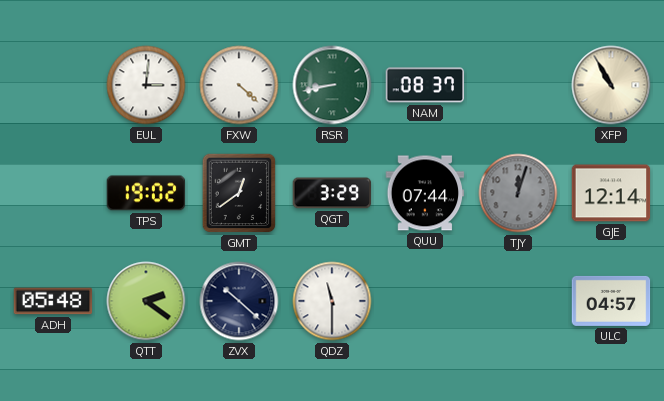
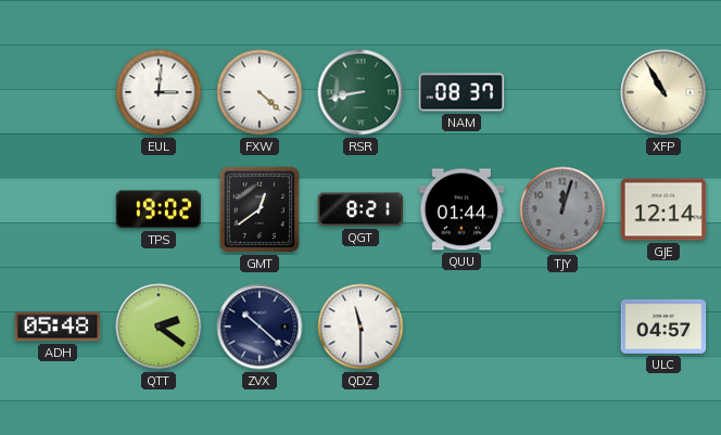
QGT: 3:29 -> 8:21
QUU: 07:44 -> 01:44
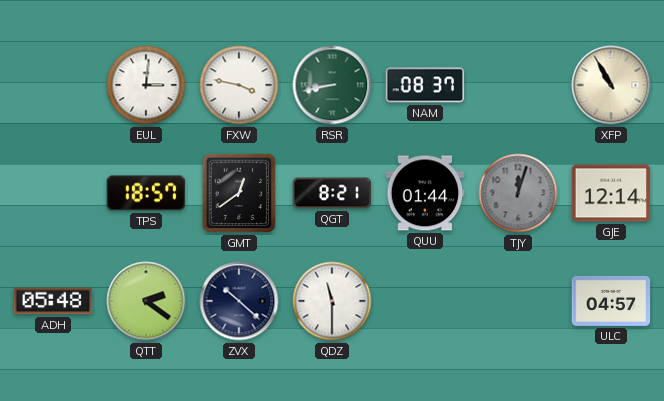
FXW: 4:22 -> 3:47
TPS: 19:02 -> 18:57
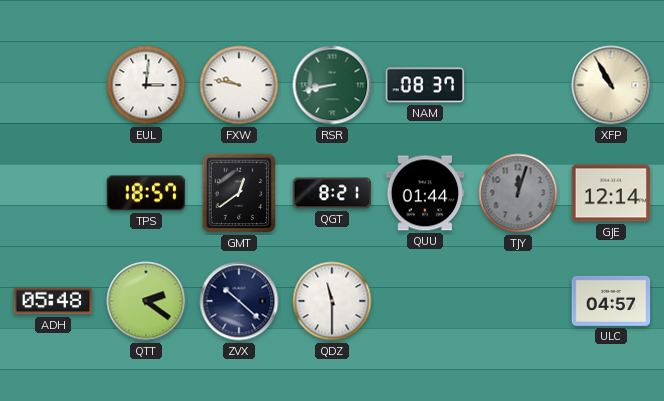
FXW: 3:47 -> 9:47
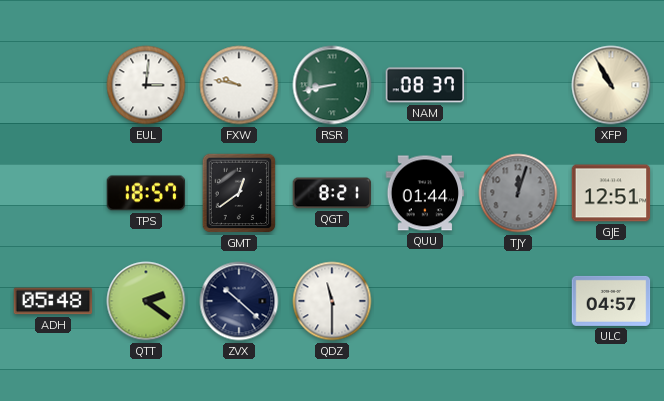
GJE: 12:14 -> 12:51
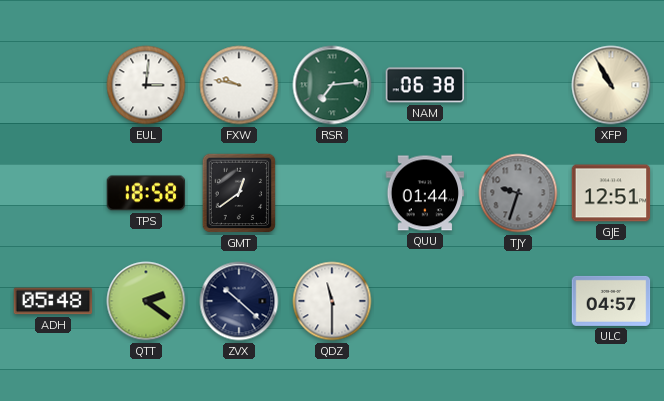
RSR: 8:43 -> 7:14
NAM: 08:37 -> 06:38
TPS: 18:57 -> 18:58
QGT: 8:21 -> none
TJY: 12:03 -> 9:33
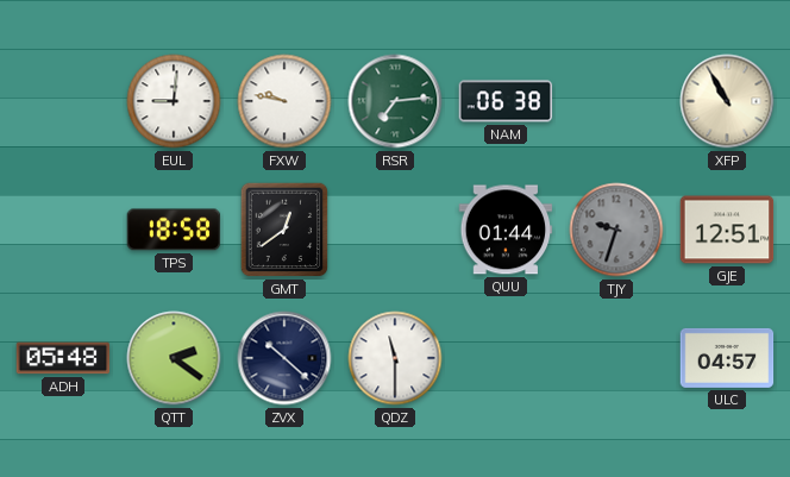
EUL: 3:01 -> 9:01
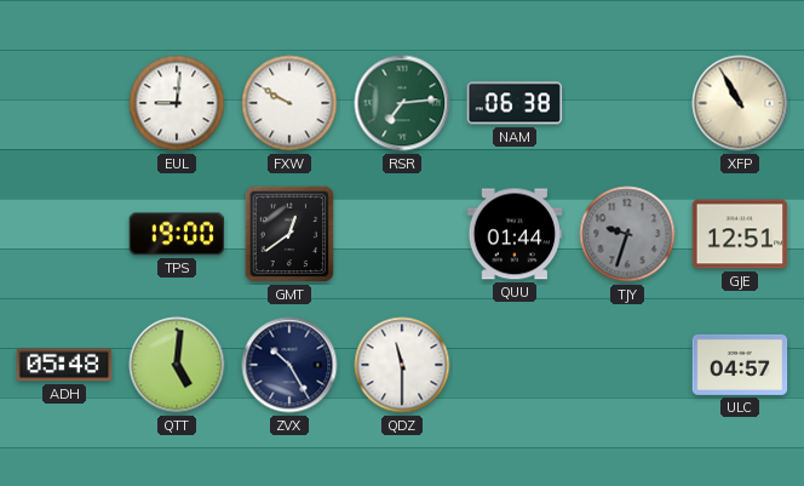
FXW: 9:47 -> 9:50
TPS: 18:58 -> 19:00
QTT: 2:21 -> 5:01
ZVX: 10:22 -> 10:25
